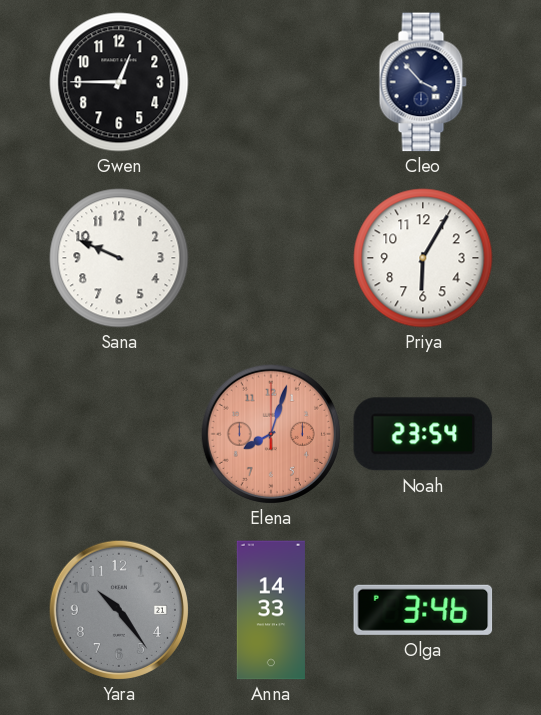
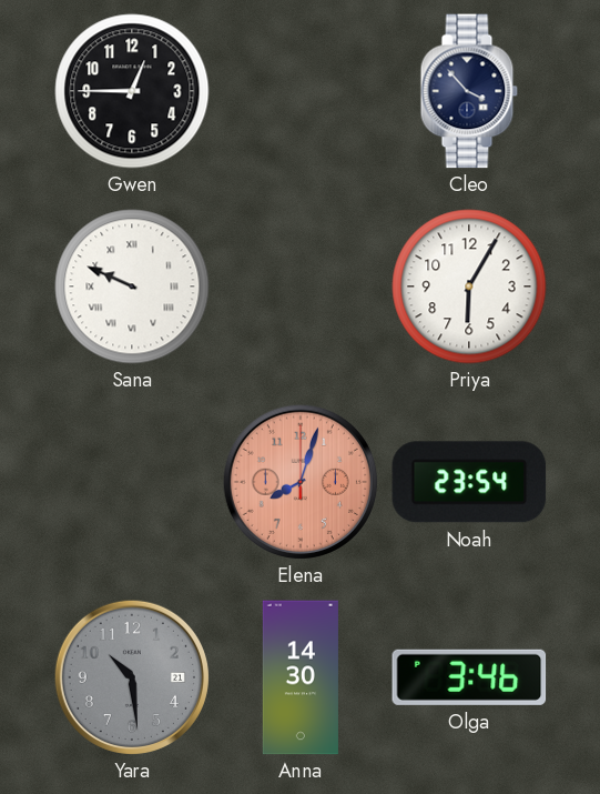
Sana numerals: Arabic -> Roman
Yara: 10:24 -> 10:29
Anna: 14:33 -> 14:30
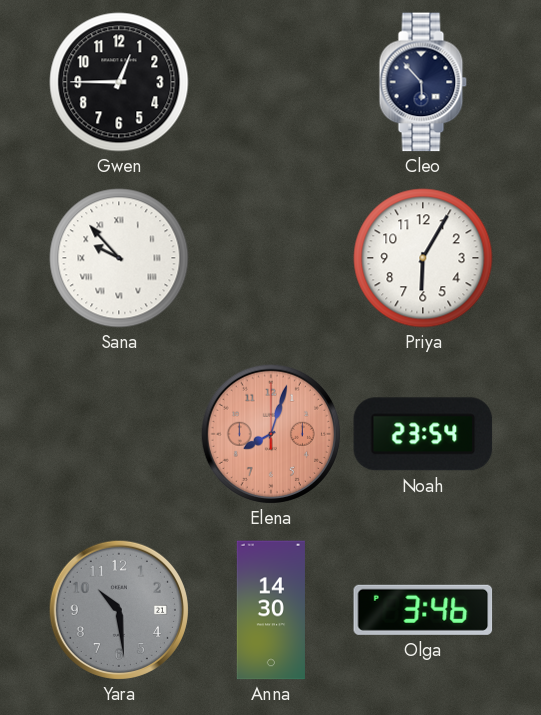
Cleo: 3:53 -> 5:53
Sana: 9:49 -> 9:53
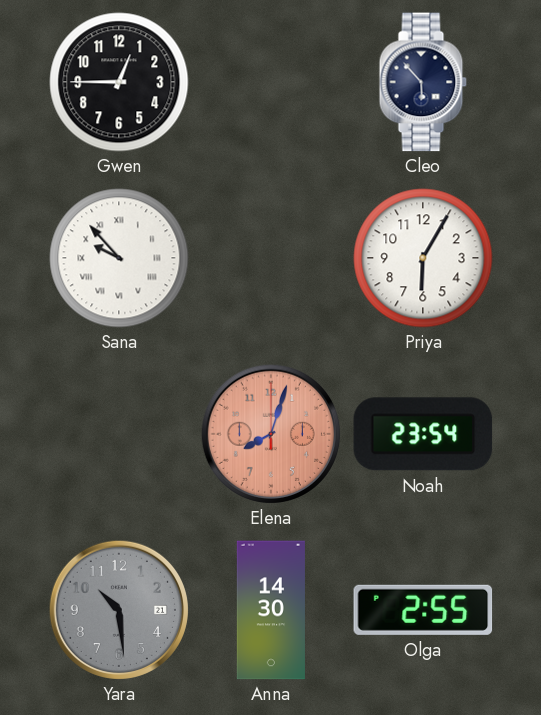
Olga: 3:46 -> 2:55
